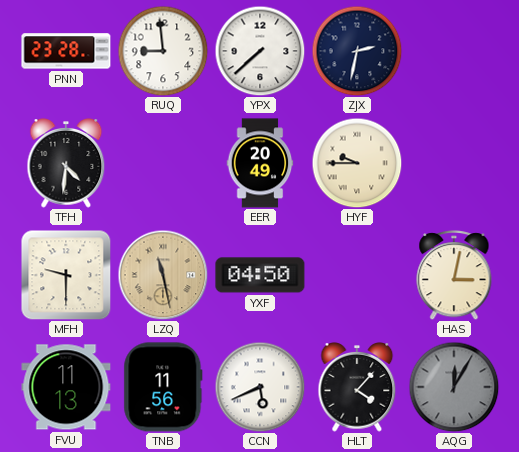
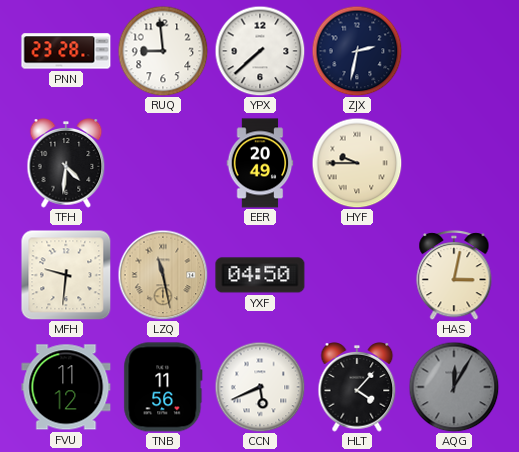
MFH: 9:30 -> 9:31
FVU: 11:13 -> 11:12
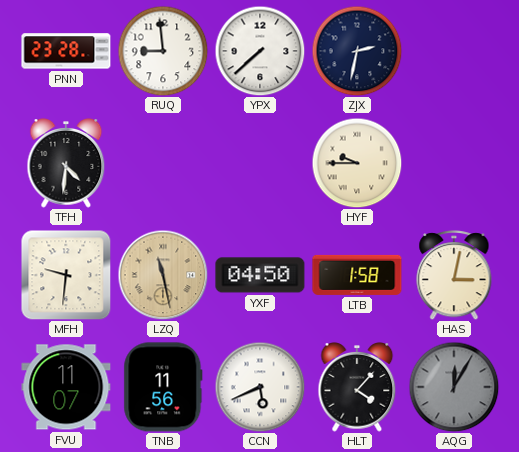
EER: 20:49 -> none
LTB: none -> 1:58
FVU: 11:12 -> 11:07
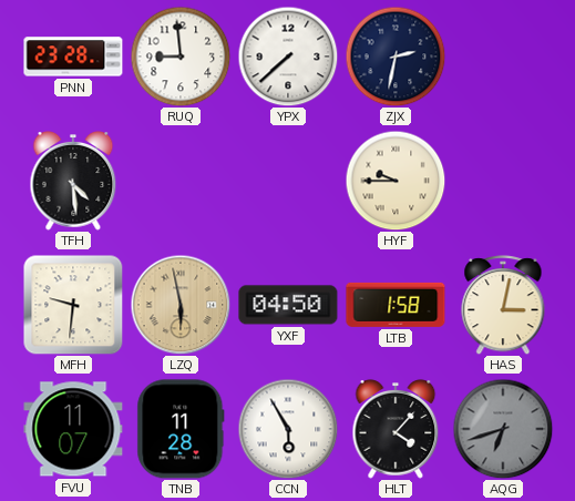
TFH: 4:31 -> 4:29
LZQ: 11:28 -> 5:58
TNB: 11:56 -> 11:28
CCN: 5:41 -> 5:55
AQG: 12:05 -> 6:42
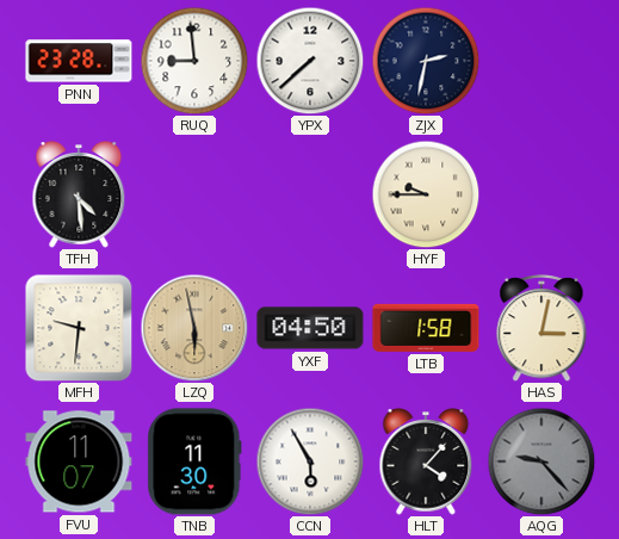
TNB: 11:28 -> 11:30
AQG: 6:42 -> 9:23
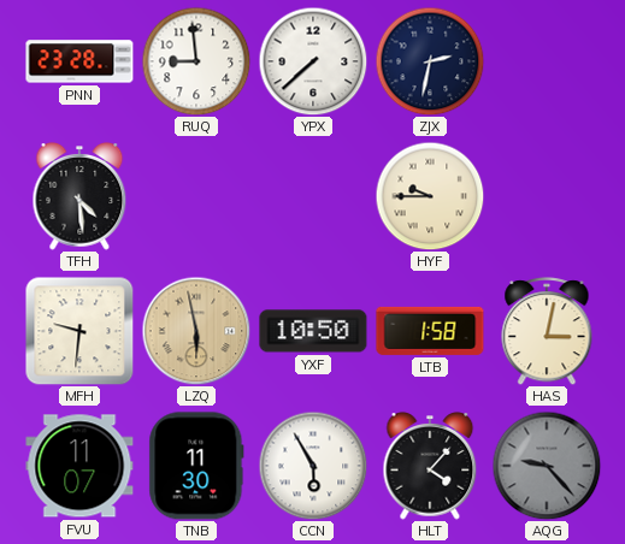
YXF: 04:50 -> 10:50
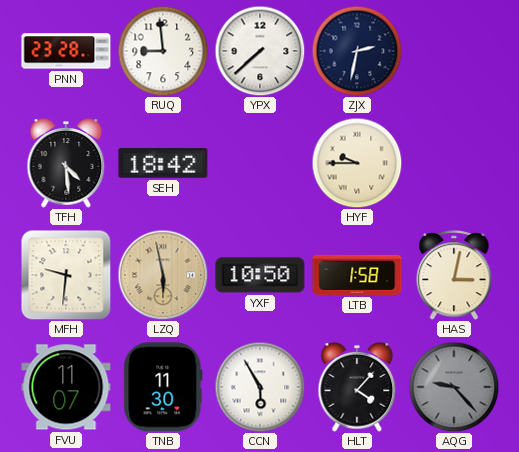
SEH: none -> 18:42
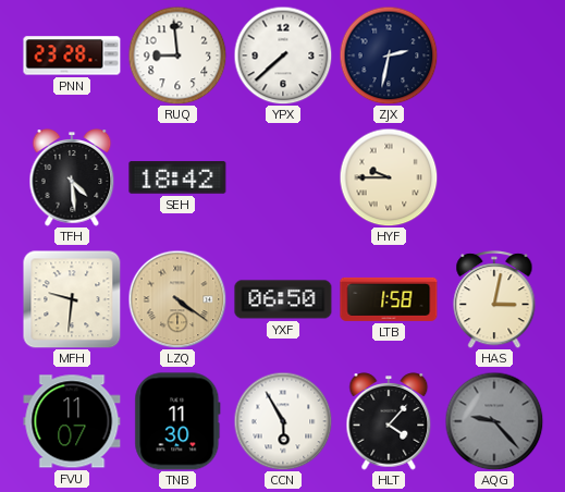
LZQ: 5:58 -> 4:21
YXF: 10:50 -> 06:50
